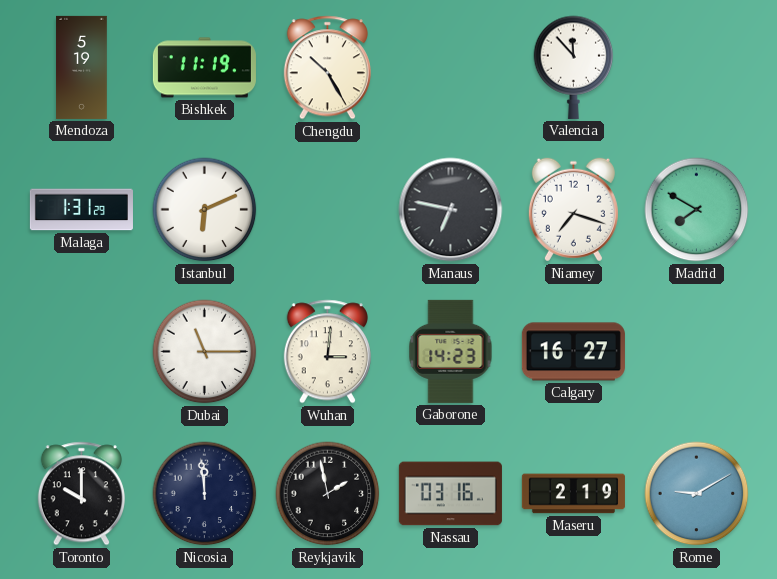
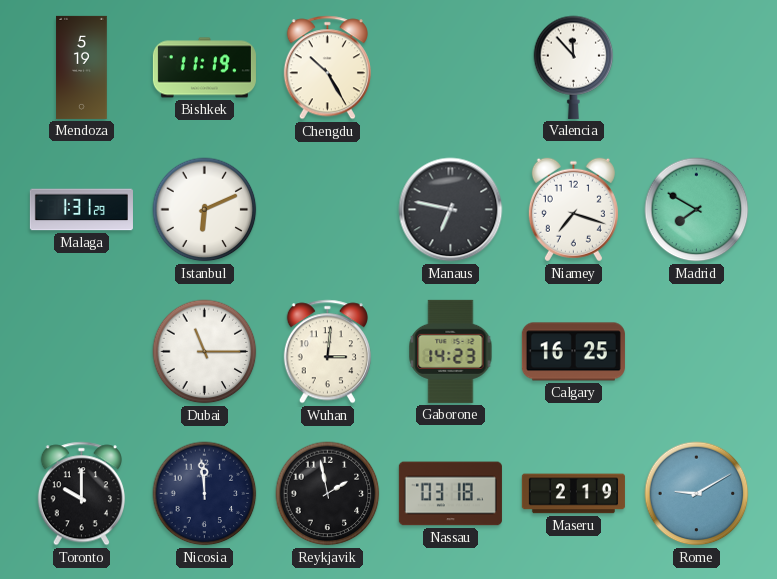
Calgary: 16:27 -> 16:25
Nassau: 03:16 -> 03:18
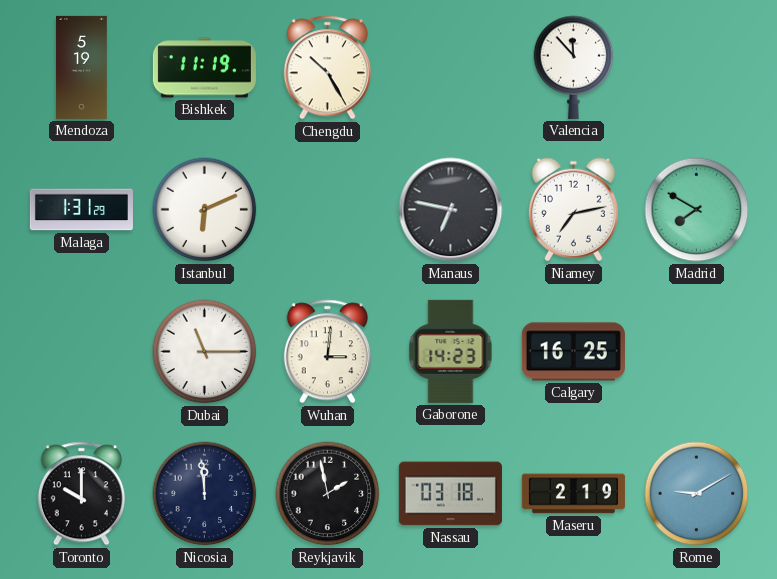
Niamey: 7:18 -> 7:13
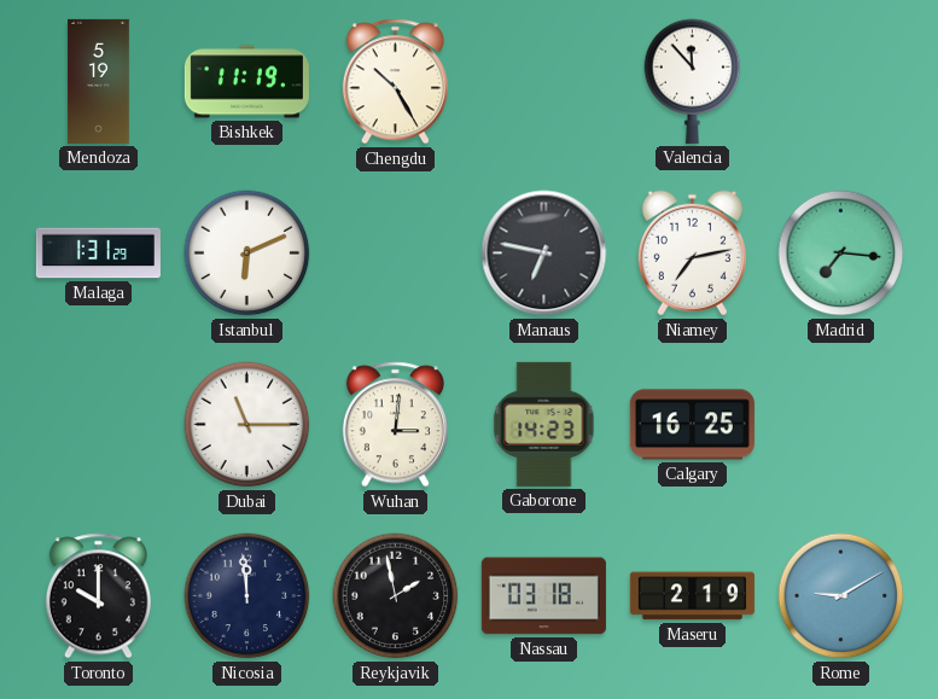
Madrid: 7:50 -> 7:16
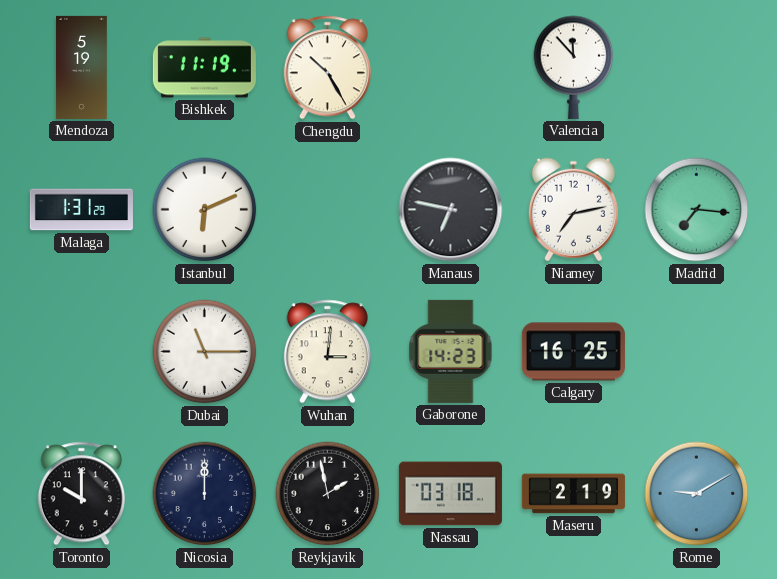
Nicosia: 11:59 -> 12:00
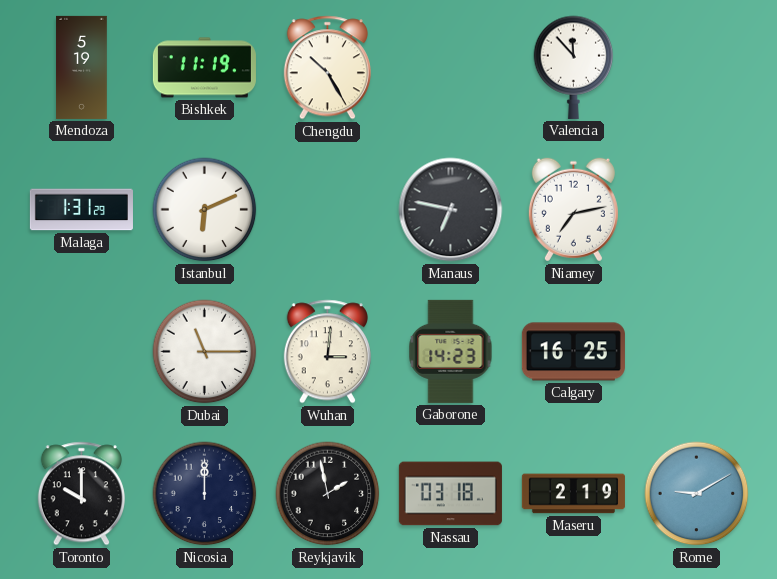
Madrid: 7:16 -> none
